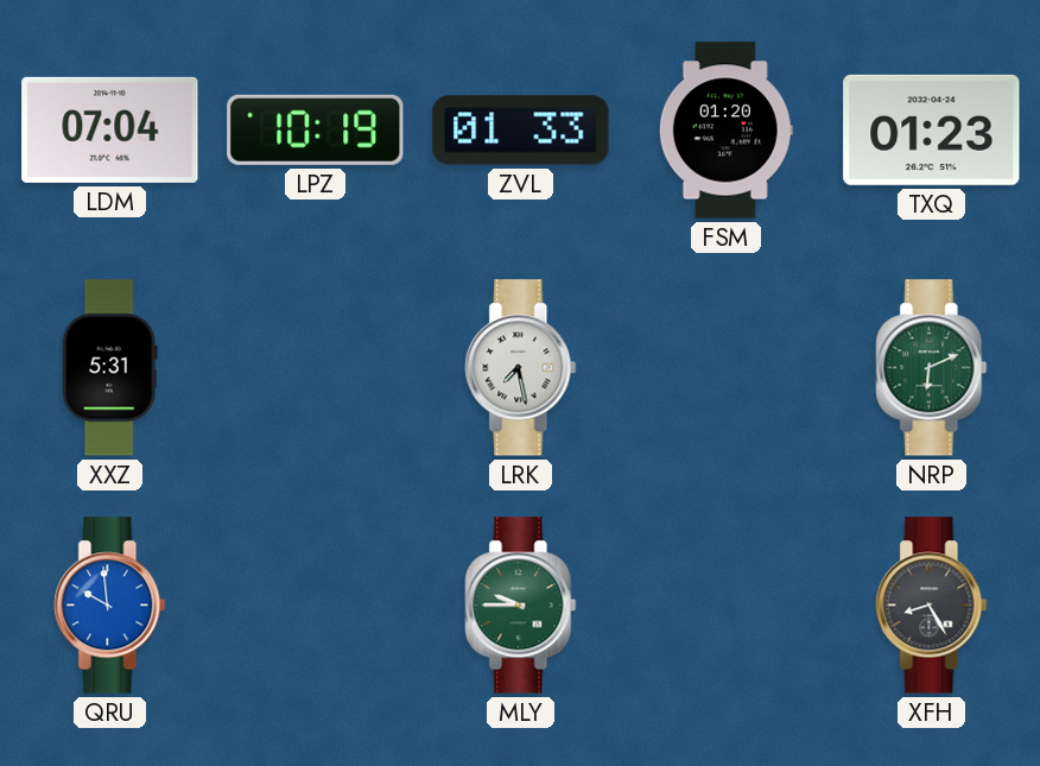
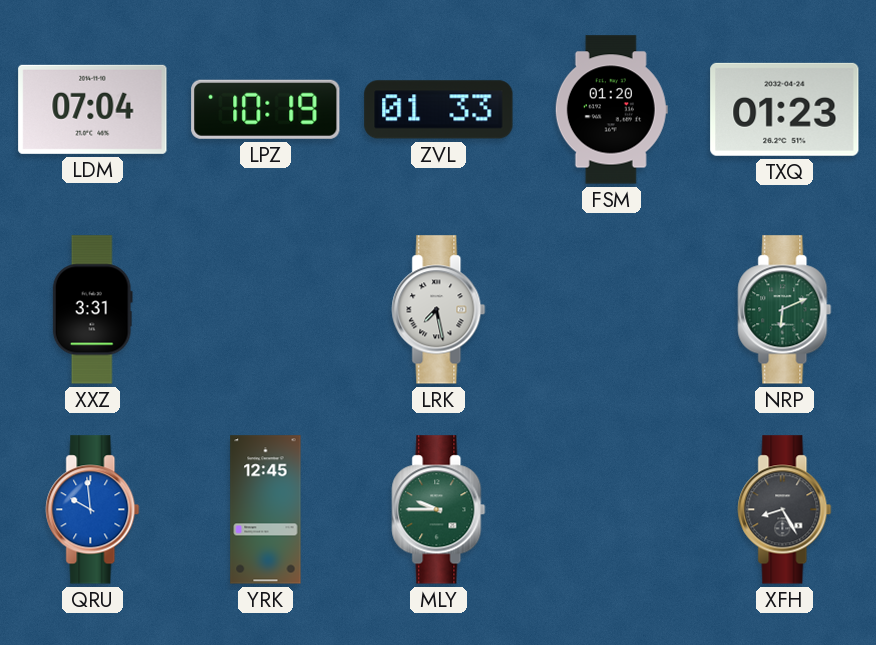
XXZ: 5:31 -> 3:31
YRK: none -> 12:45
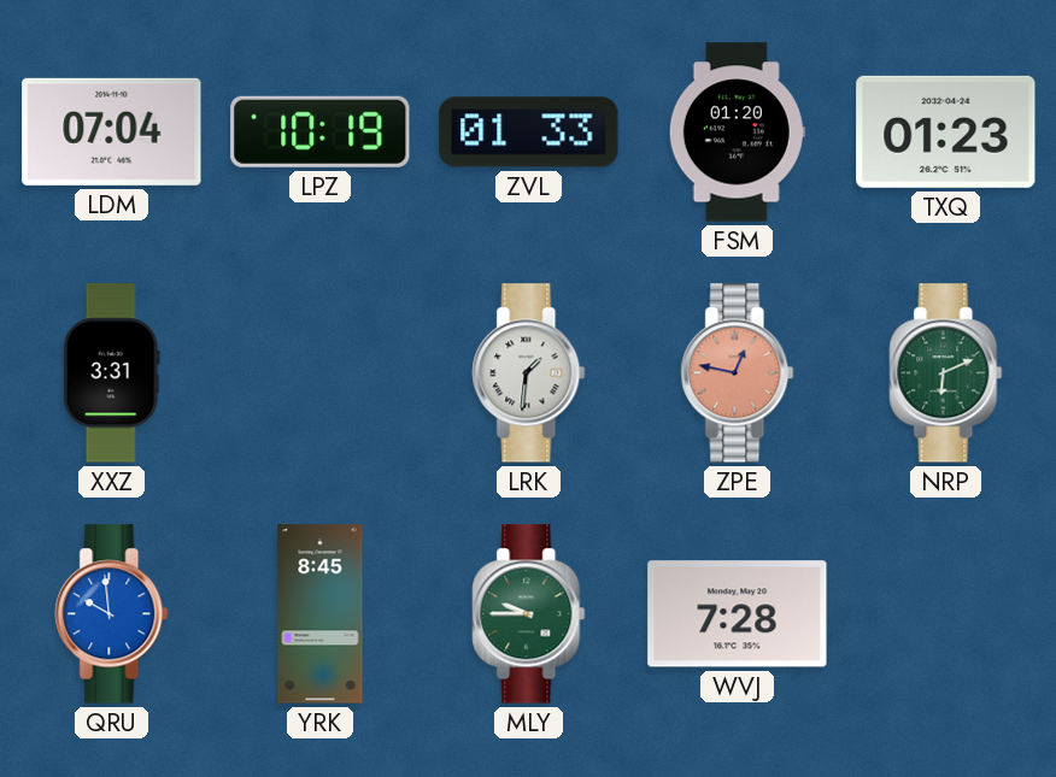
LRK: 7:28 -> 1:31
ZPE: none -> 12:47
YRK: 12:45 -> 8:45
WVJ: none -> 7:28
XFH: 8:25 -> none
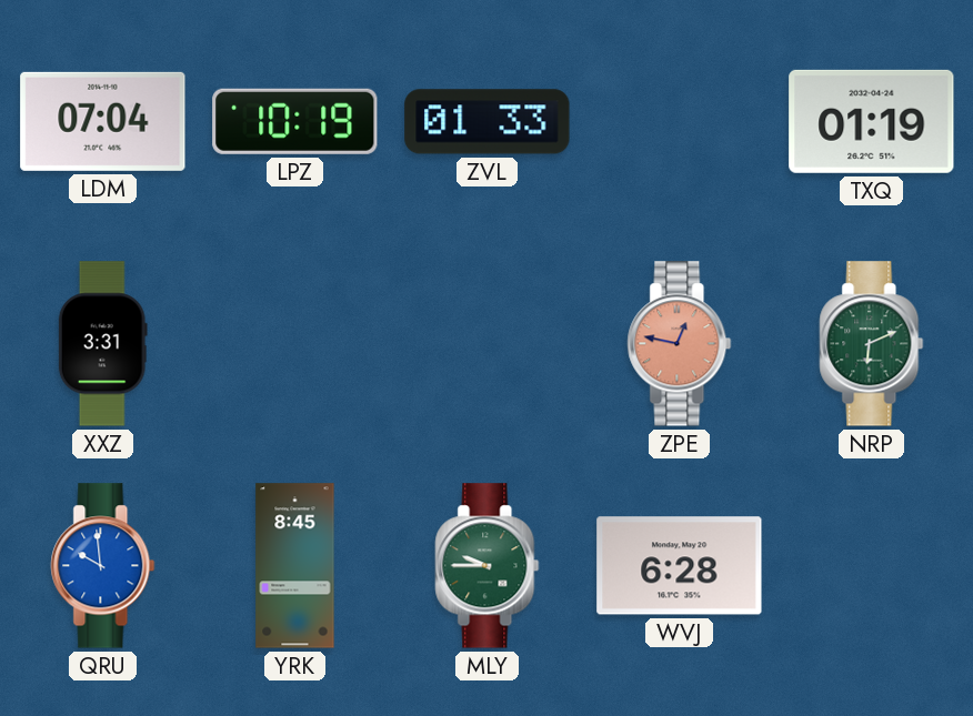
FSM: 01:20 -> none
TXQ: 01:23 -> 01:19
LRK: 1:31 -> none
WVJ: 7:28 -> 6:28
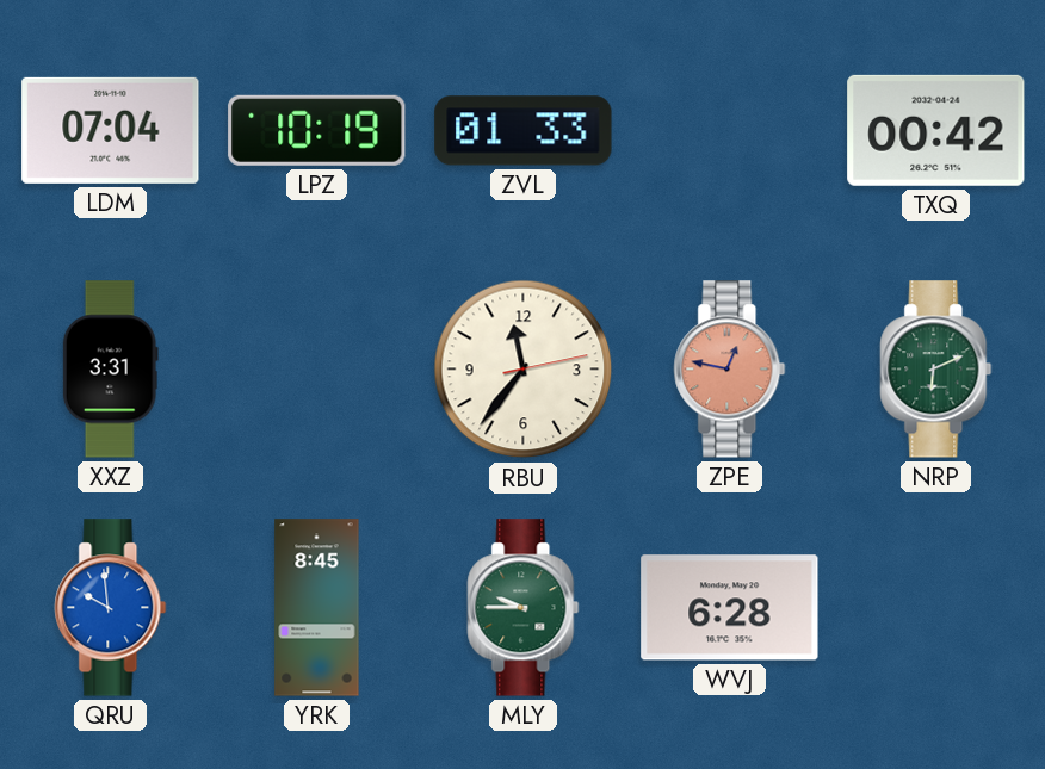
TXQ: 01:19 -> 00:42
RBU: none -> 11:36
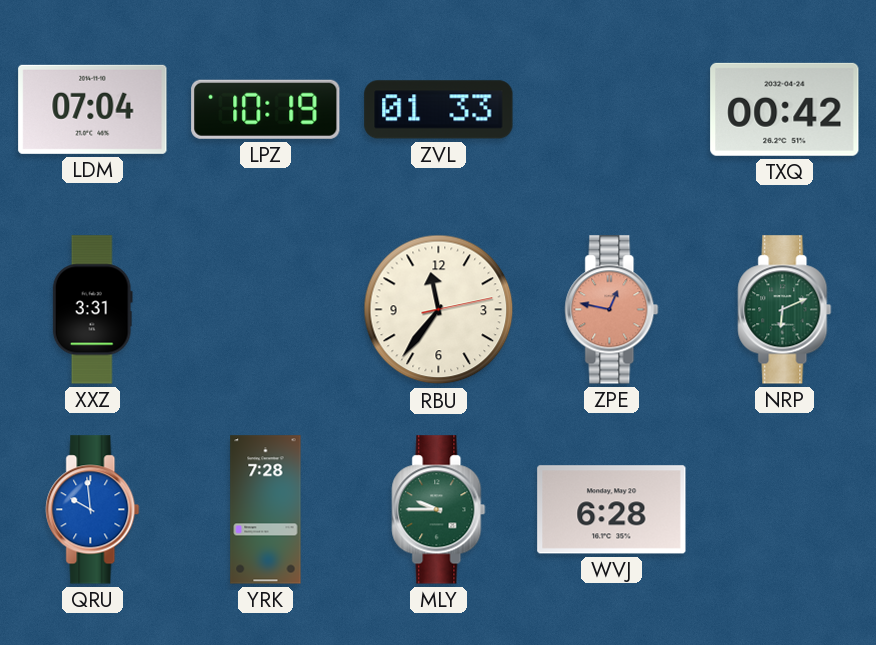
YRK: 8:45 -> 7:28
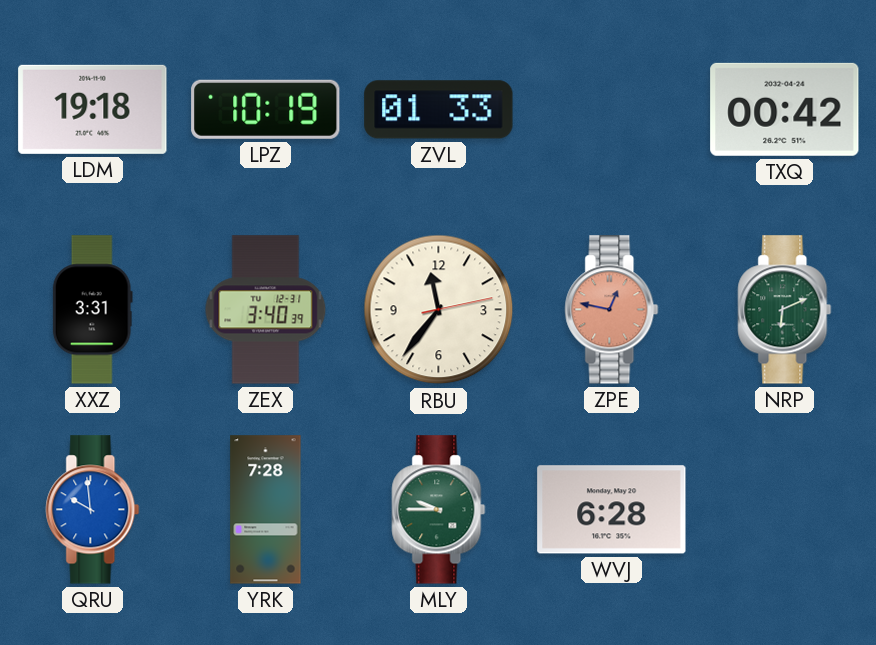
LDM: 07:04 -> 19:18
ZEX: none -> 3:40
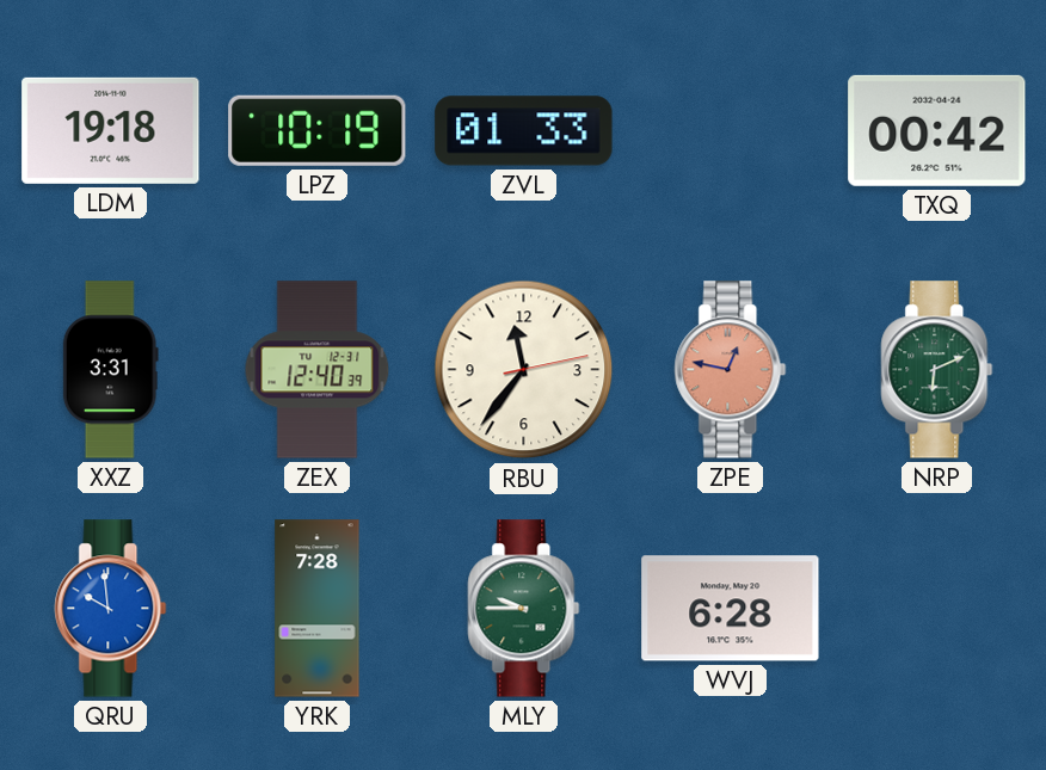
ZEX: 3:40 -> 12:40
